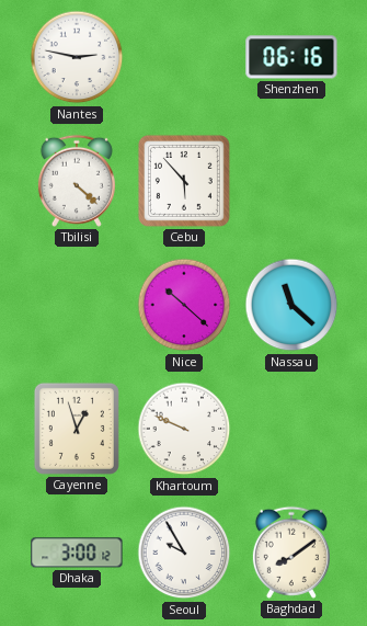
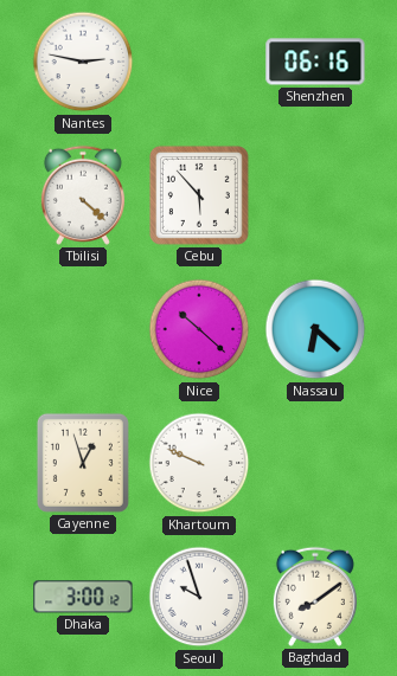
Nassau: 11:22 -> 6:22
Seoul: 9:55 -> 9:57
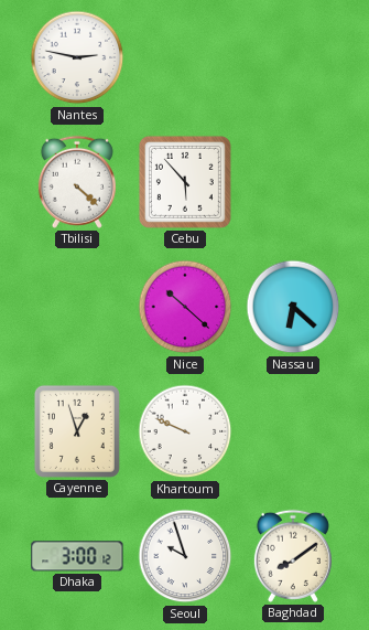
Shenzhen: 06:16 -> none
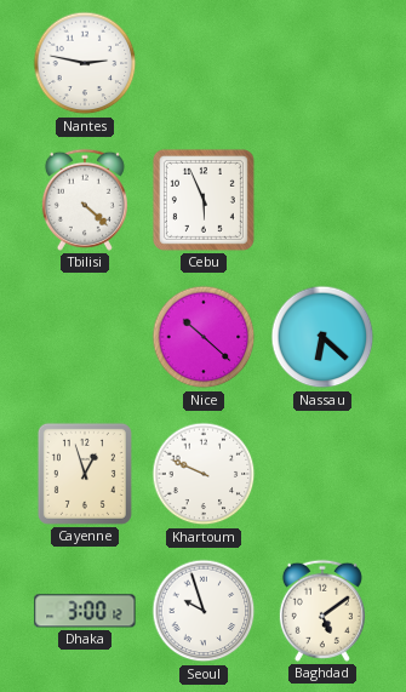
Cebu: 5:53 -> 5:56
Baghdad: 8:09 -> 5:09
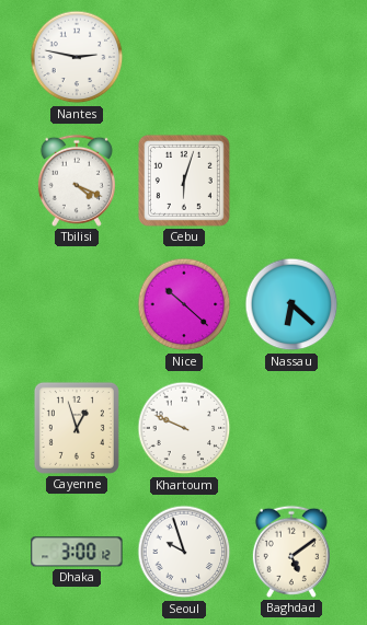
Tbilisi: 4:22 -> 4:19
Cebu: 5:56 -> 6:03
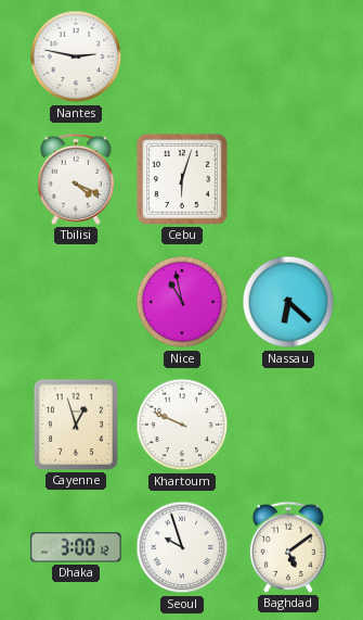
Nice: 10:22 -> 10:58
